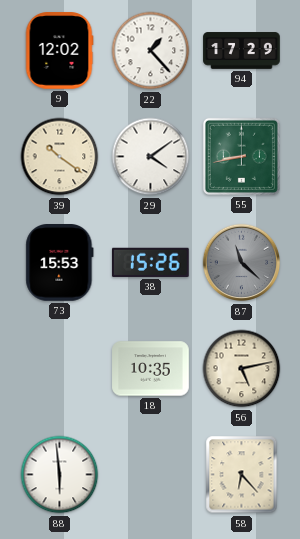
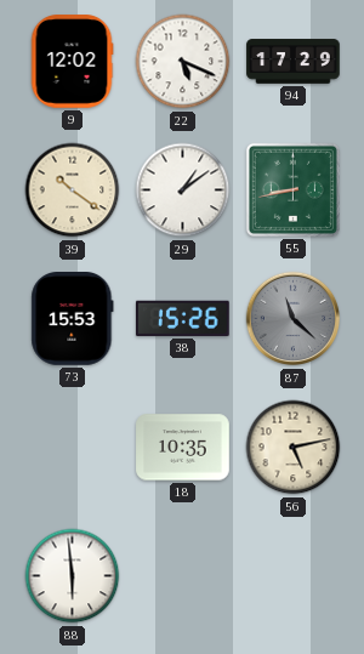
22: 1:23 -> 5:19
29: 4:09 -> 1:09
58: 6:23 -> none
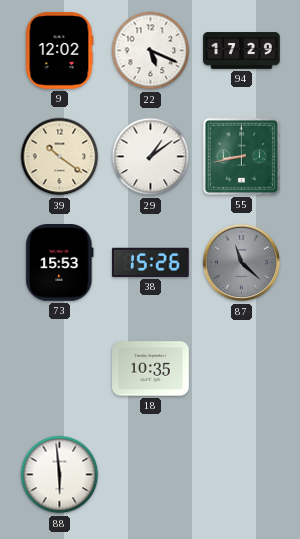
56: 5:13 -> none
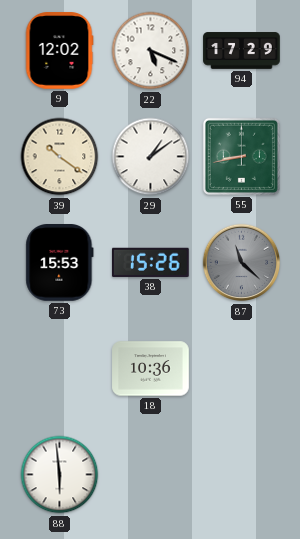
18: 10:35 -> 10:36
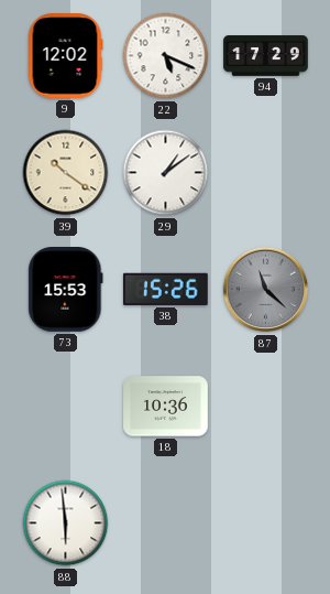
55: 8:43 -> none
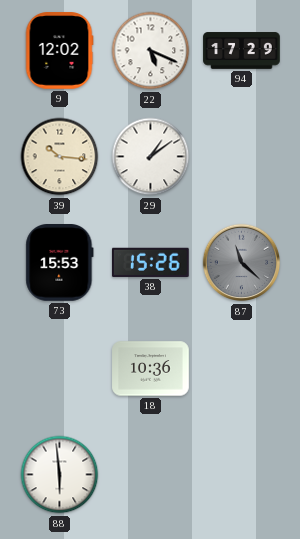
39: 10:21 -> 10:16
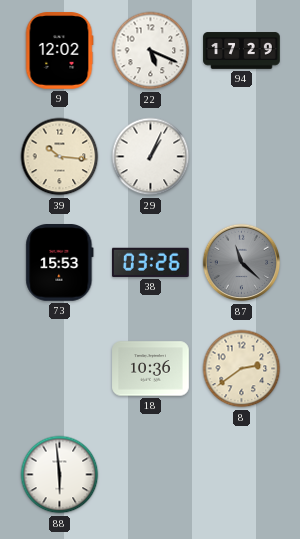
29: 1:09 -> 1:04
38: 15:26 -> 03:26
8: none -> 2:39
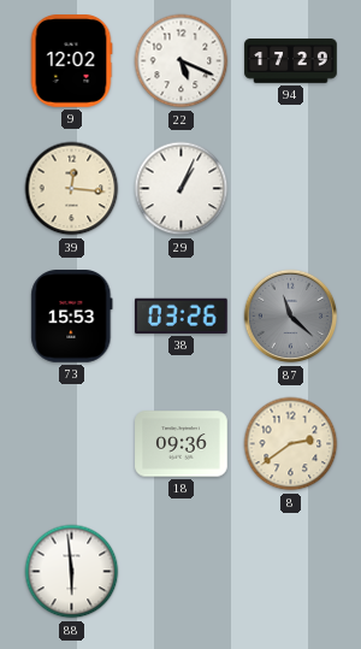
39: 10:16 -> 12:16
18: 10:36 -> 09:36
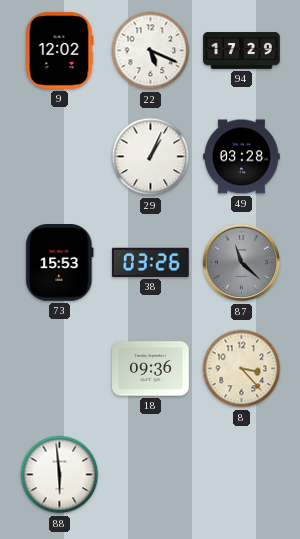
39: 12:16 -> none
49: none -> 03:28
8: 2:39 -> 3:23
